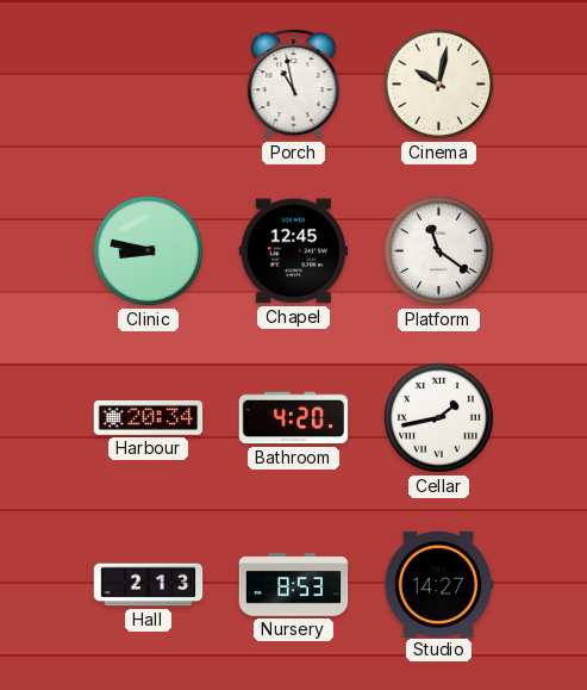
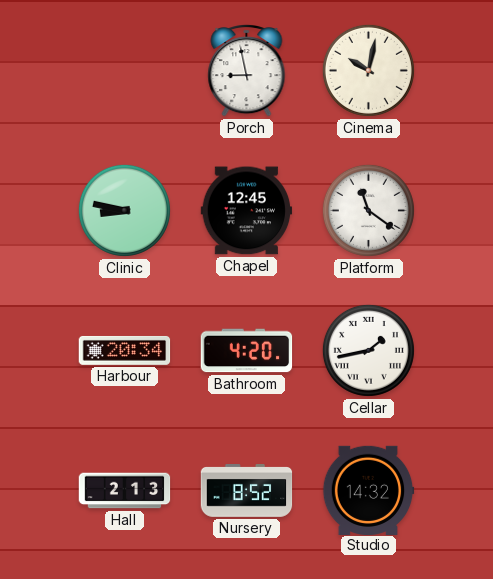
Porch: 10:58 -> 8:58
Nursery: 8:53 -> 8:52
Studio: 14:27 -> 14:32
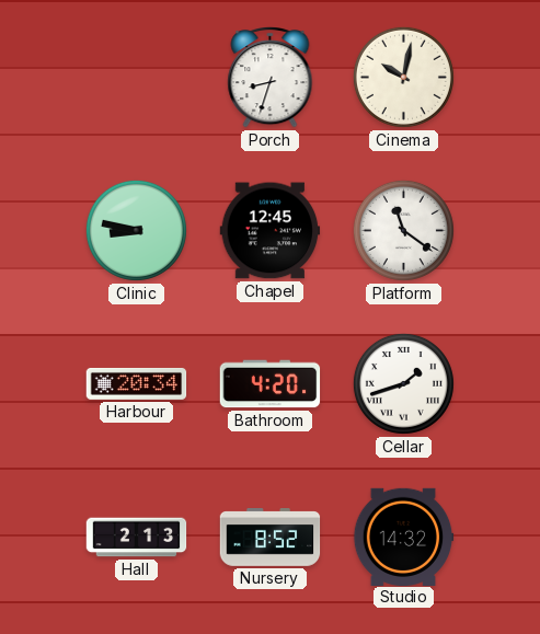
Porch: 8:58 -> 8:33
Cellar: 1:43 -> 1:42
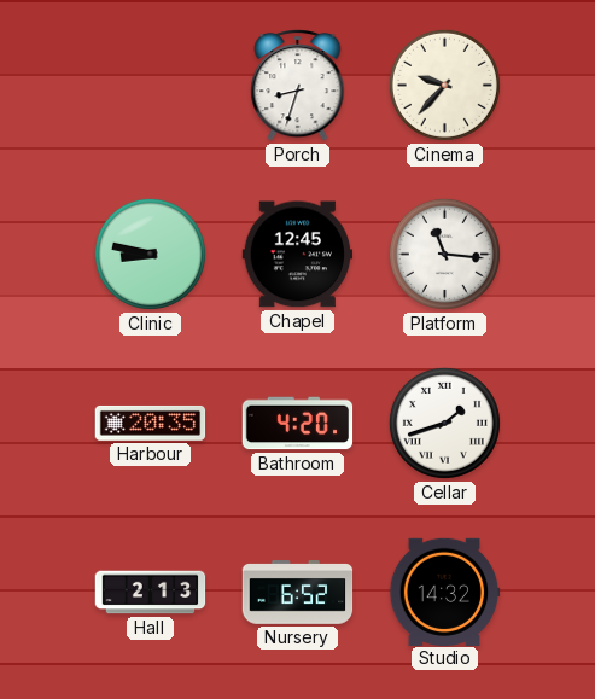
Cinema: 10:02 -> 9:37
Platform: 11:21 -> 11:16
Harbour: 20:34 -> 20:35
Nursery: 8:52 -> 6:52
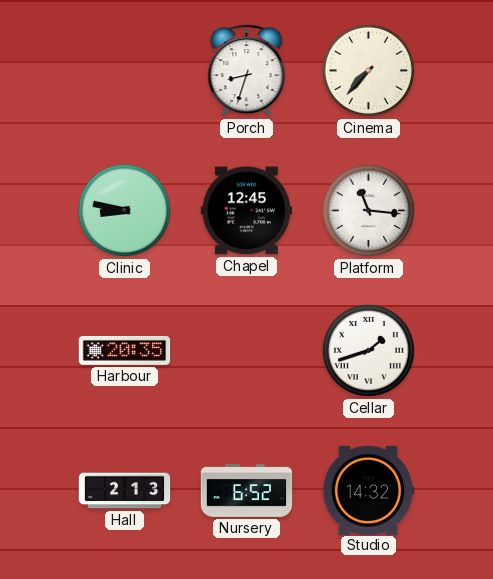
Cinema: 9:37 -> 7:37
Bathroom: 4:20 -> none
